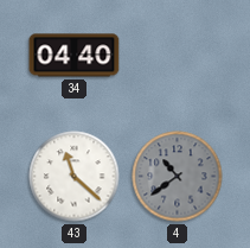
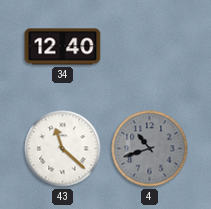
34: 04:40 -> 12:40
4: 10:39 -> 10:42
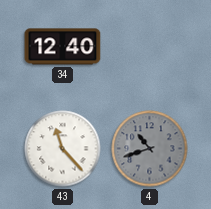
43: 11:22 -> 11:23
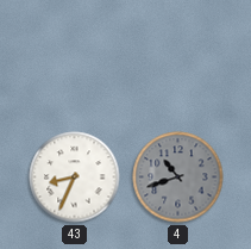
34: 12:40 -> none
43: 11:23 -> 8:34
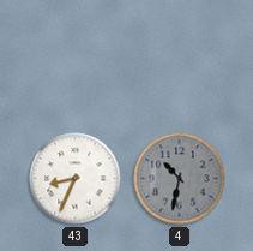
4: 10:42 -> 10:32
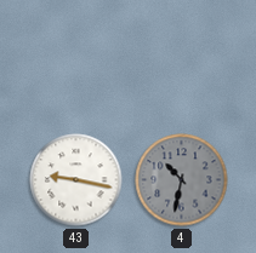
43: 8:34 -> 9:17
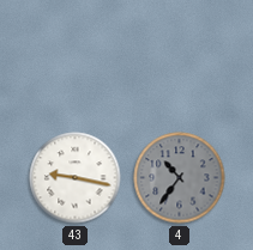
4: 10:32 -> 10:36
